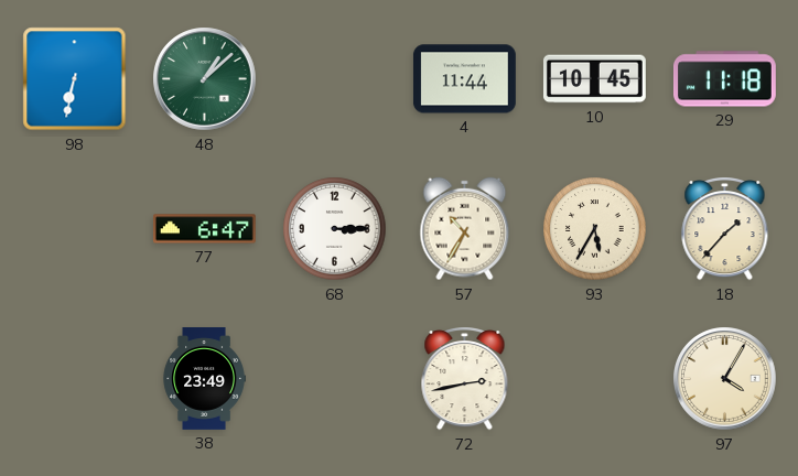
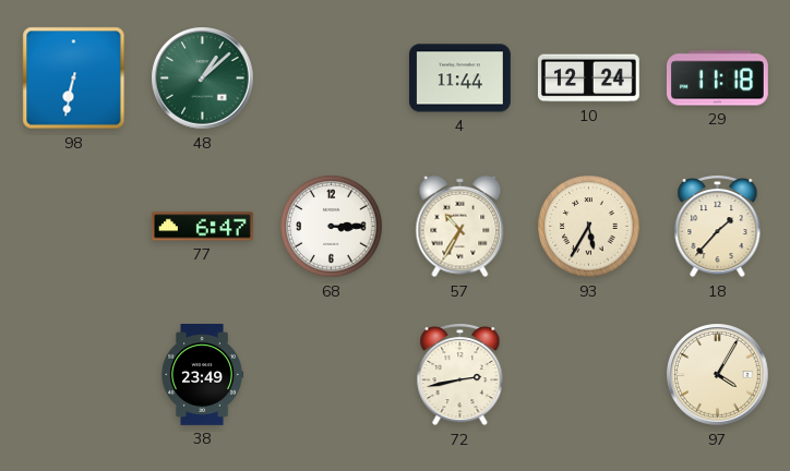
10: 10:45 -> 12:24
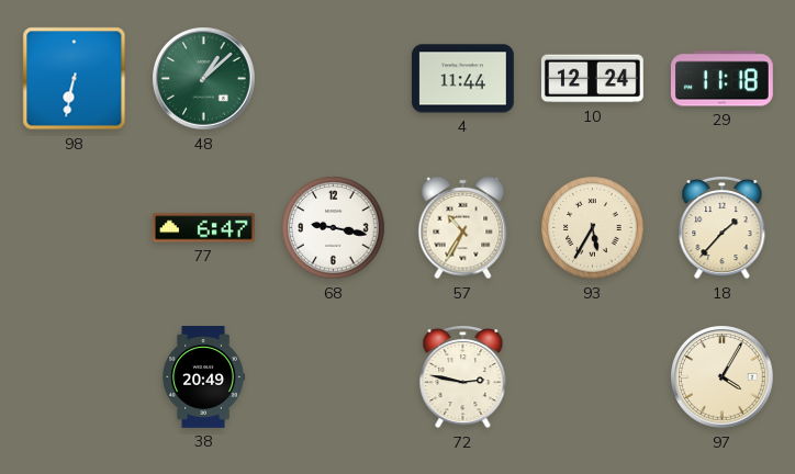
68: 3:15 -> 9:17
38: 23:49 -> 20:49
72: 2:43 -> 2:47
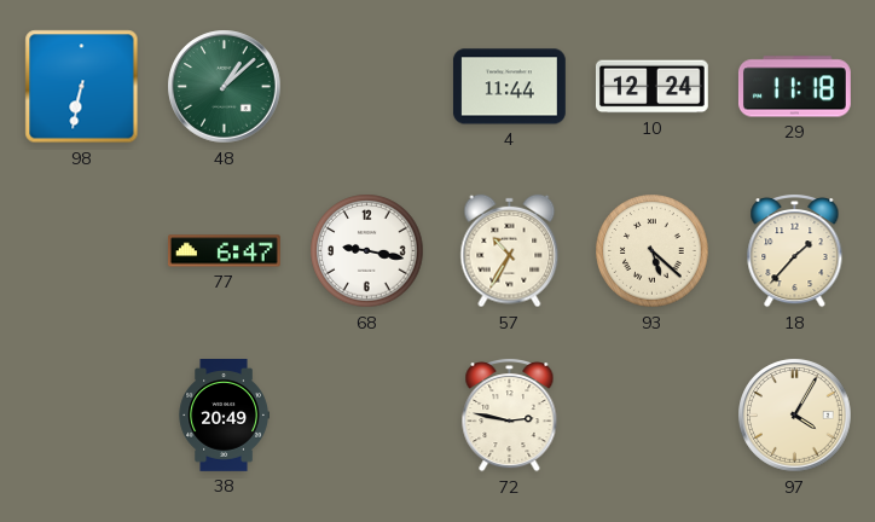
93: 5:35 -> 5:22
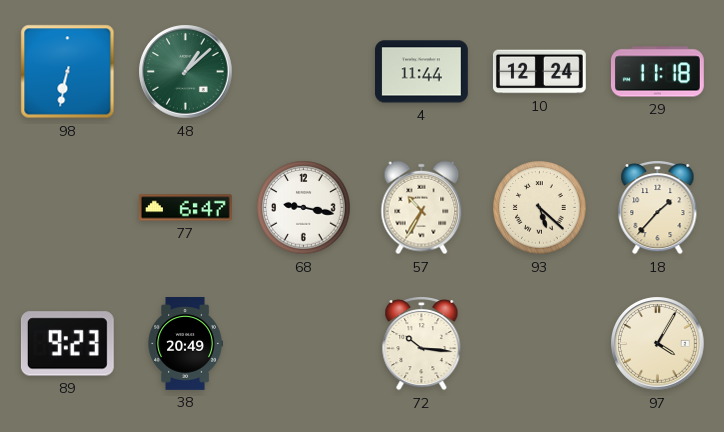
89: none -> 9:23
72: 2:47 -> 10:16
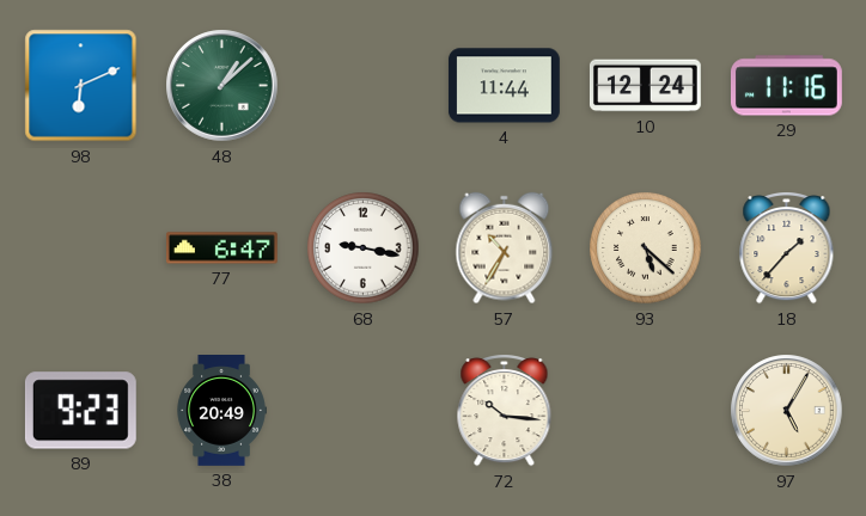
98: 6:32 -> 6:11
29: 11:18 -> 11:16
97: 4:05 -> 5:05
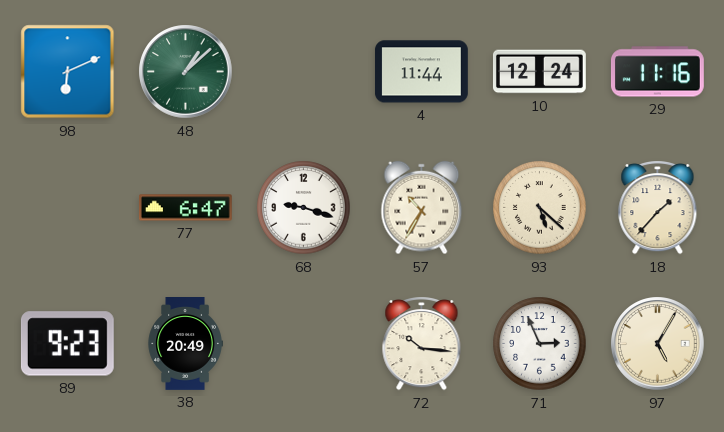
68: 9:17 -> 9:18
71: none -> 2:56
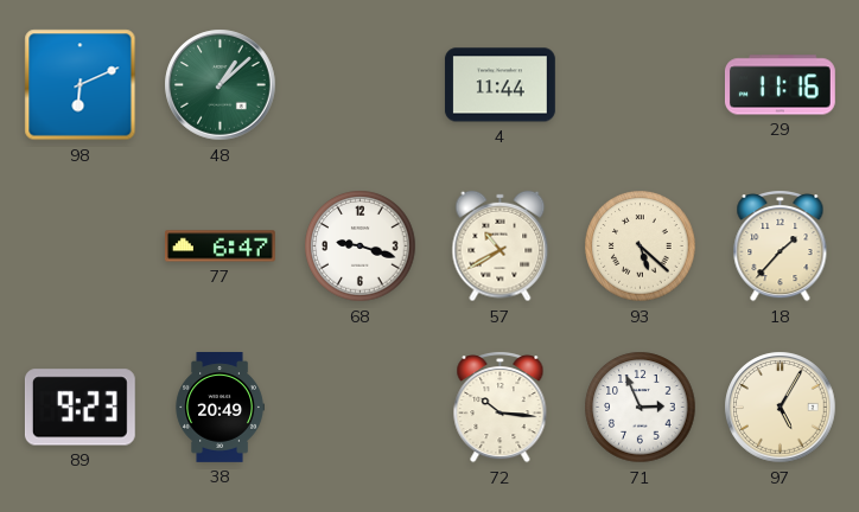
10: 12:24 -> none
57: 10:35 -> 10:40
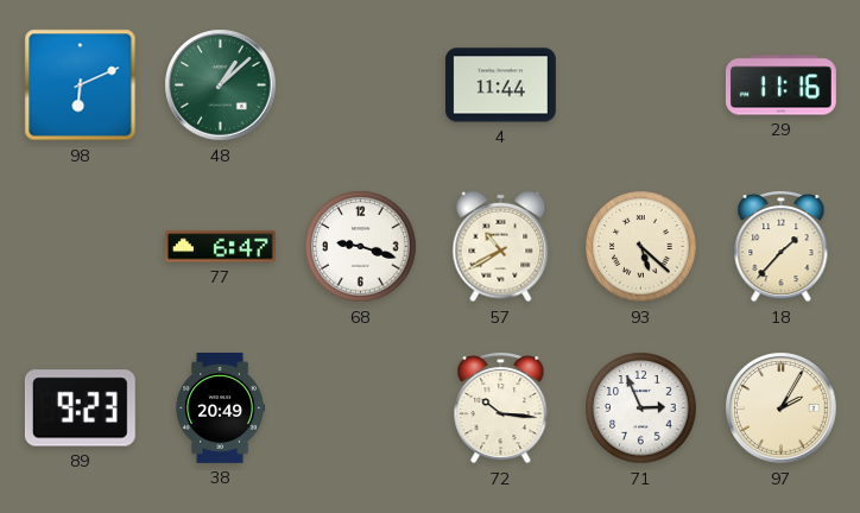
97: 5:05 -> 2:05
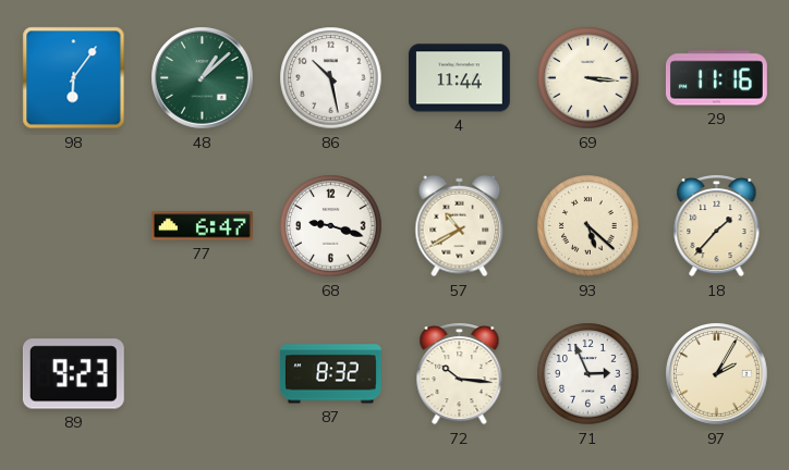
98: 6:11 -> 6:06
86: none -> 10:28
69: none -> 3:16
38: 20:49 -> none
87: none -> 8:32
